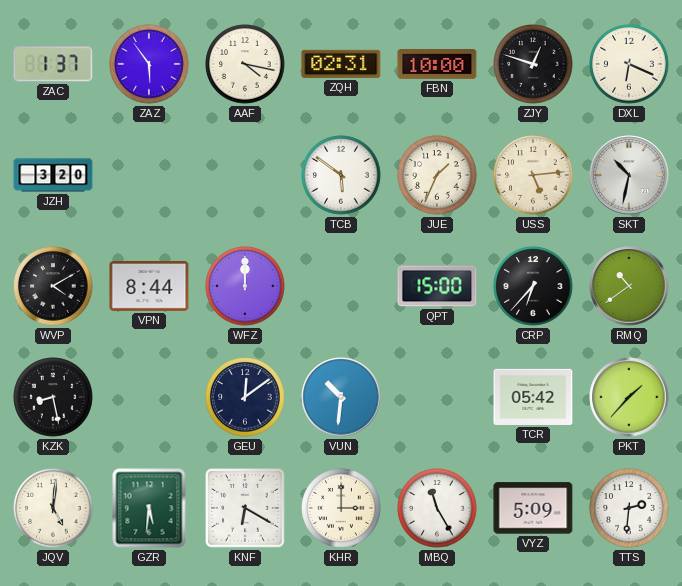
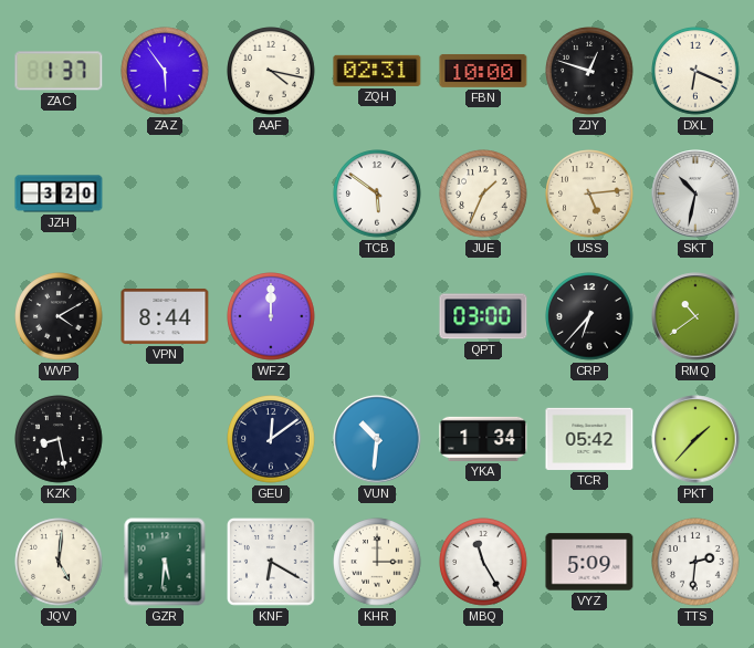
QPT: 15:00 -> 03:00
YKA: none -> 1:34
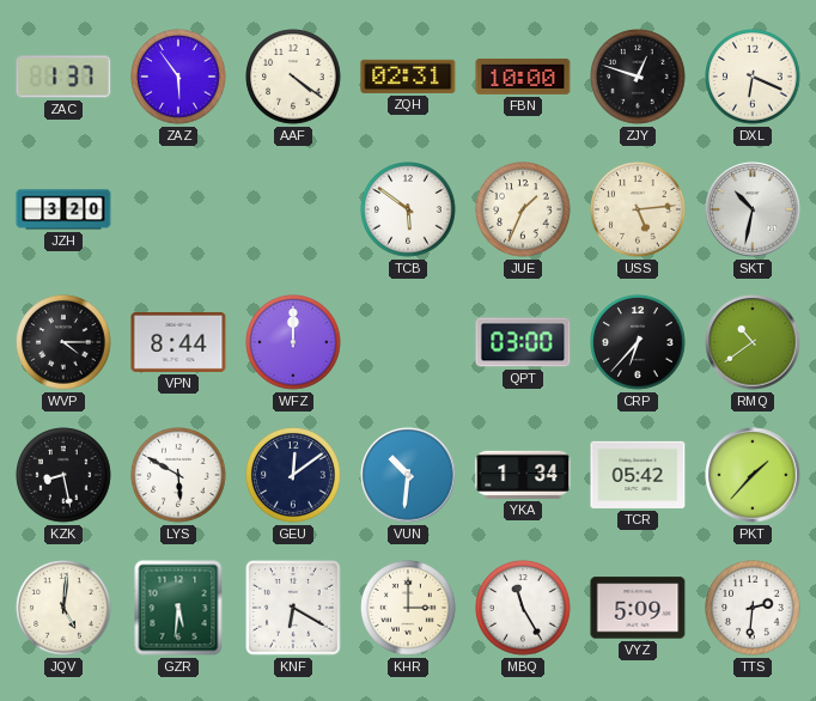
AAF: 4:17 -> 4:21
WVP: 4:10 -> 4:15
LYS: none -> 5:50
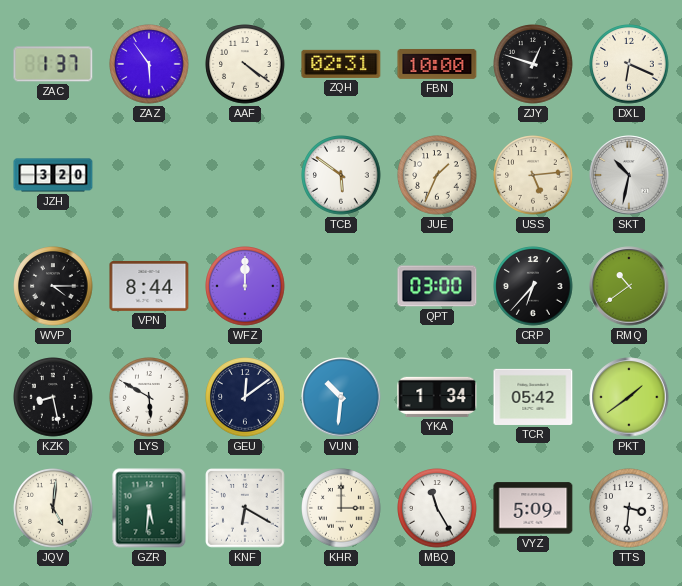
PKT: 1:37 -> 1:39
TTS: 2:31 -> 3:31
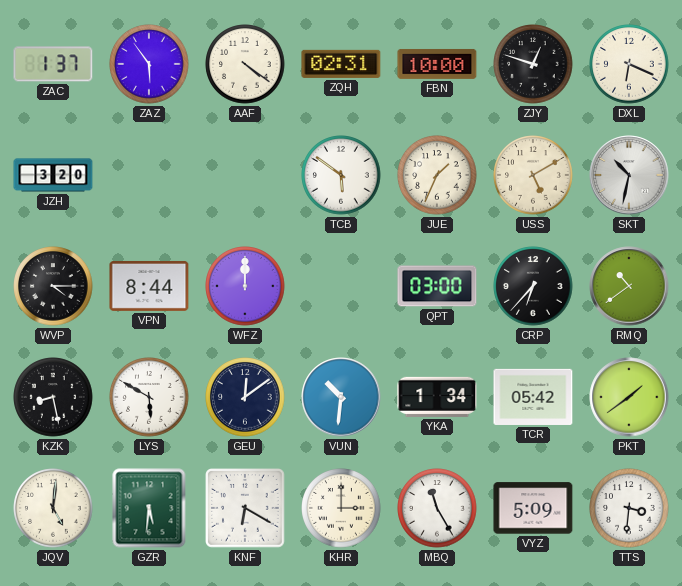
USS: 5:14 -> 5:10
